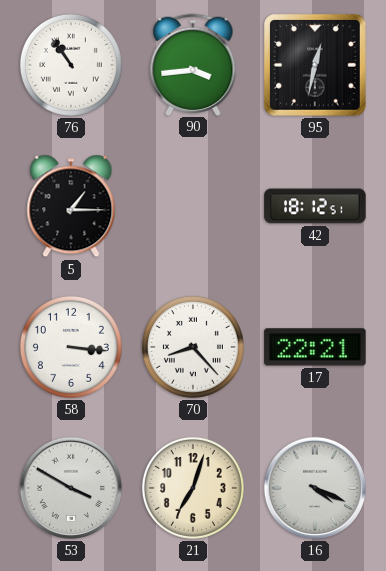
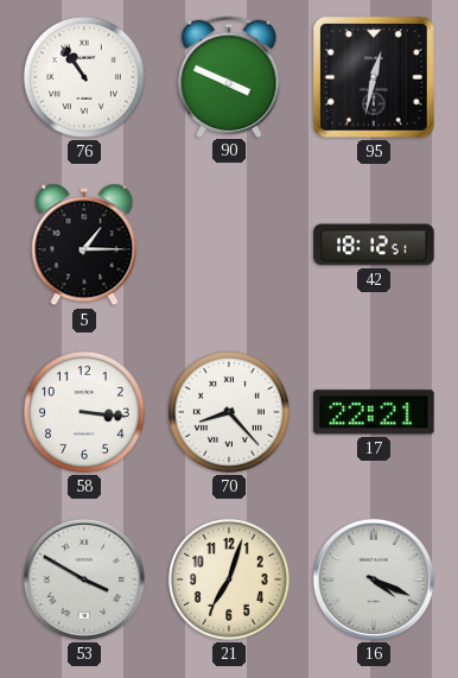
90: 3:44 -> 3:49
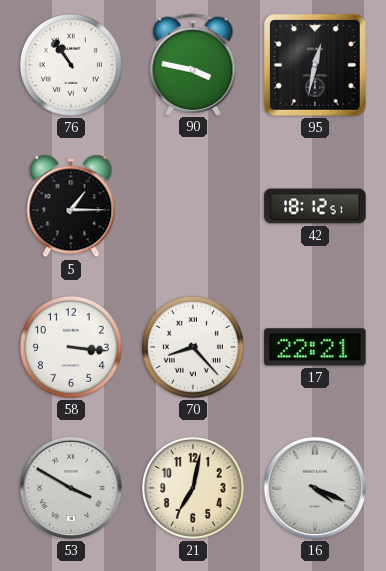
90: 3:49 -> 3:47
21: 7:03 -> 7:02
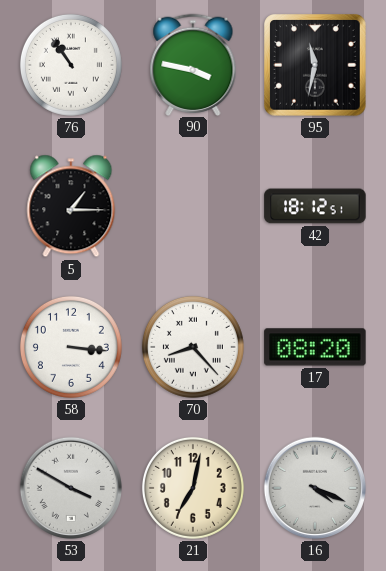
95: 12:32 -> 11:32
17: 22:21 -> 08:20
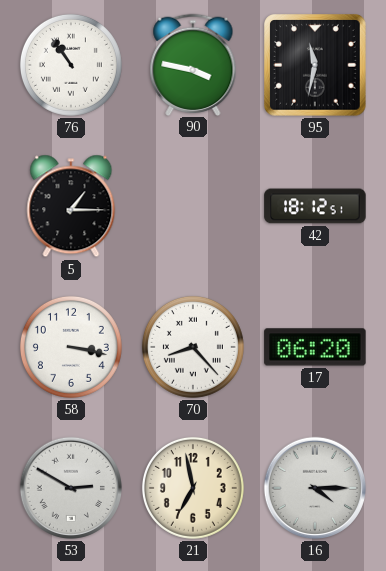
58: 3:16 -> 3:17
17: 08:20 -> 06:20
53: 3:50 -> 2:50
21: 7:02 -> 6:58
16: 4:19 -> 4:15
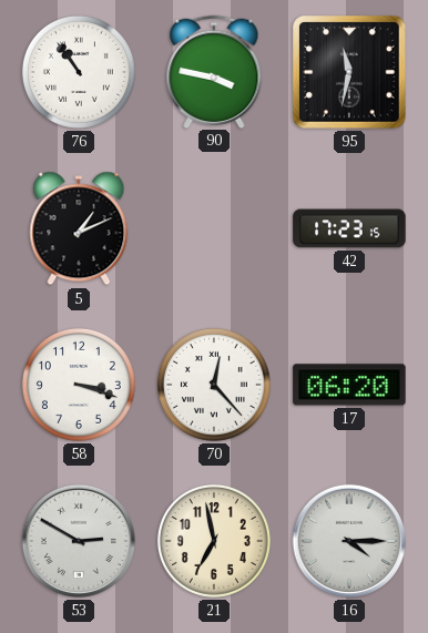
5: 1:15 -> 1:11
42: 18:12 -> 17:23
58: 3:17 -> 3:18
70: 8:23 -> 12:23
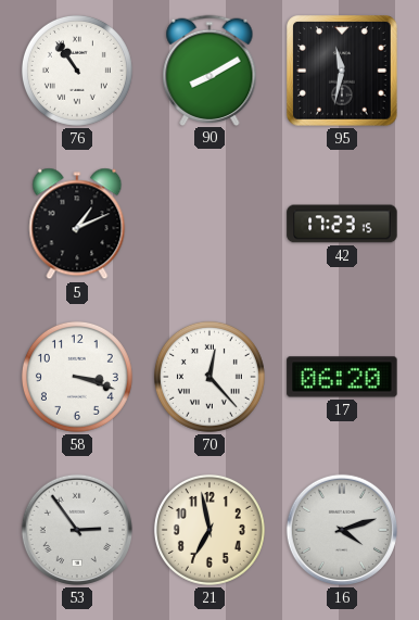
90: 3:47 -> 8:10
53: 2:50 -> 2:54
16: 4:15 -> 4:12
